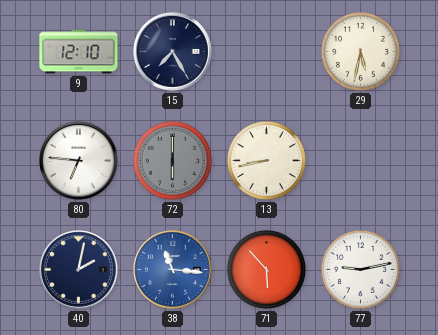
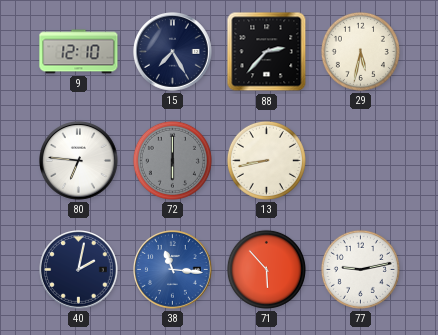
88: none -> 2:37
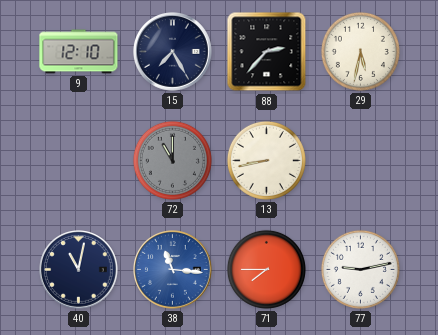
80: 6:46 -> none
72: 6:00 -> 11:00
40: 2:02 -> 11:02
71: 5:53 -> 7:45
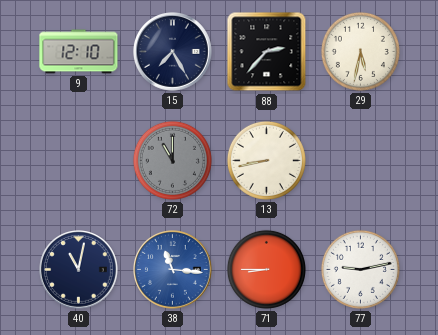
71: 7:45 -> 8:45
